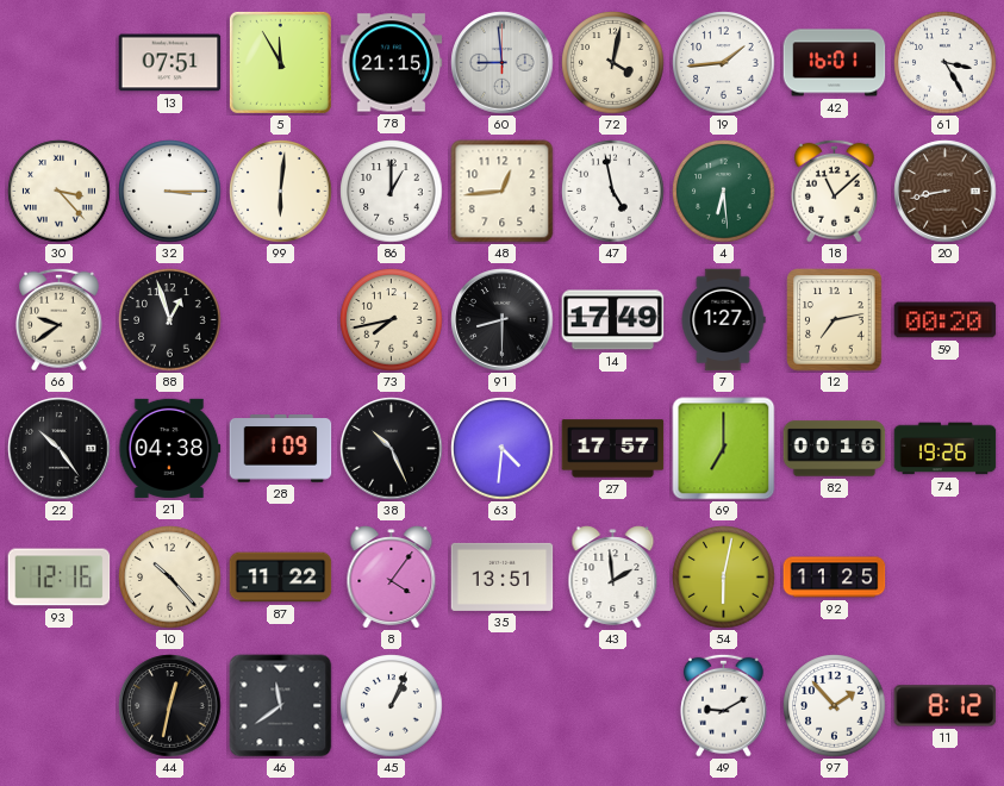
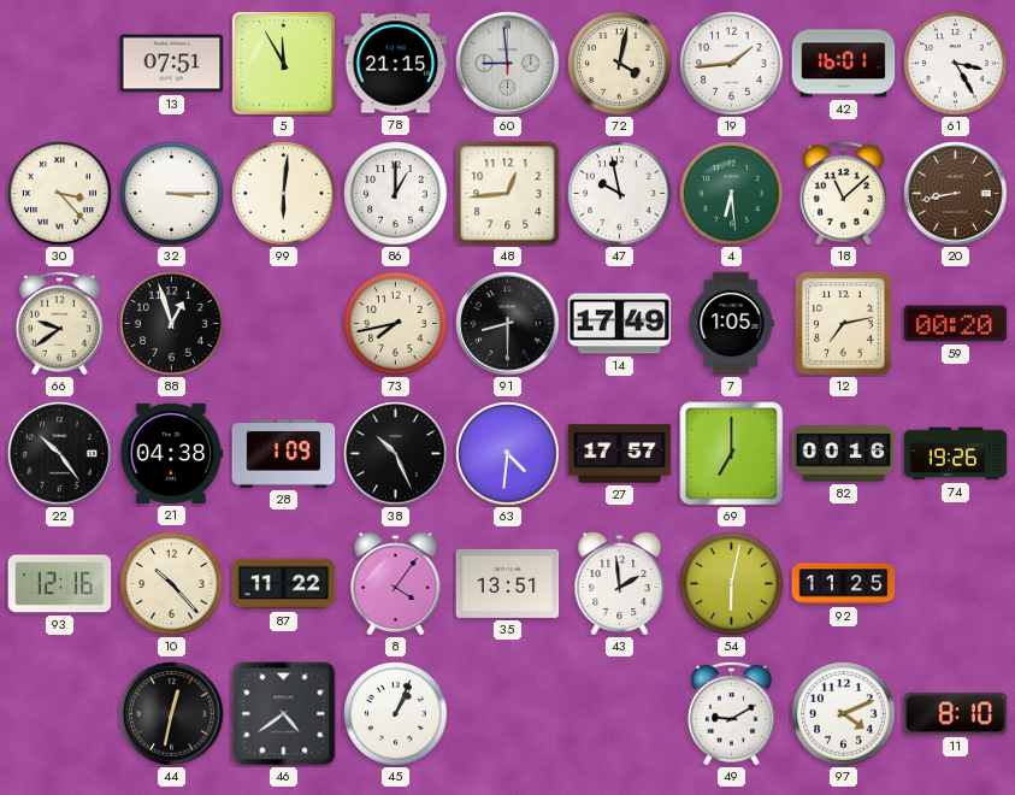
47: 4:58 -> 9:58
7: 1:27 -> 1:05
46: 11:39 -> 4:39
97: 1:53 -> 4:11
11: 8:12 -> 8:10
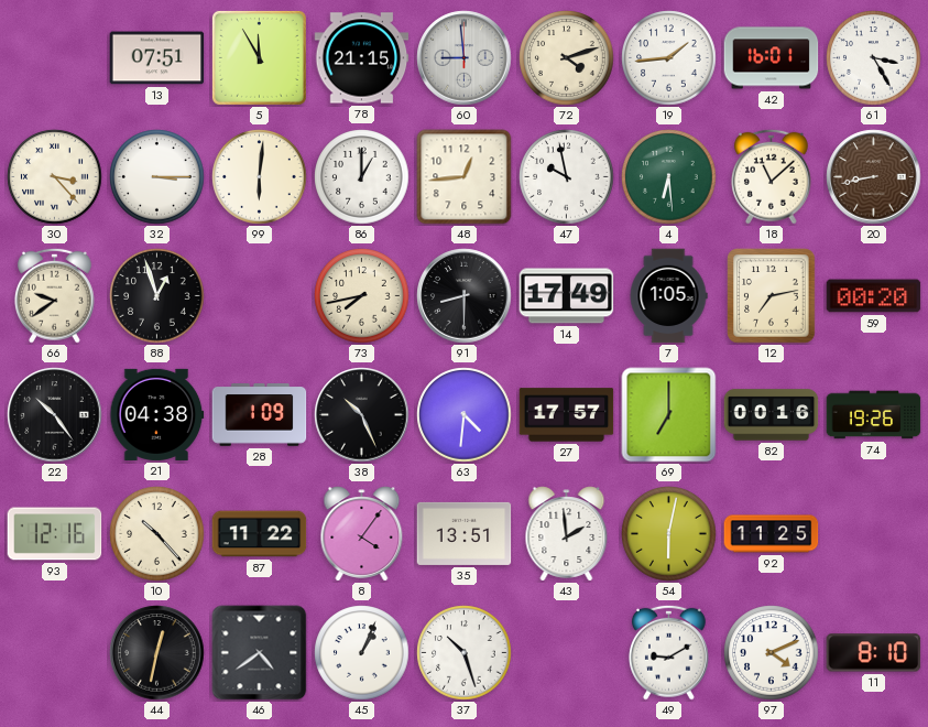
72: 4:02 -> 4:12
37: none -> 10:27
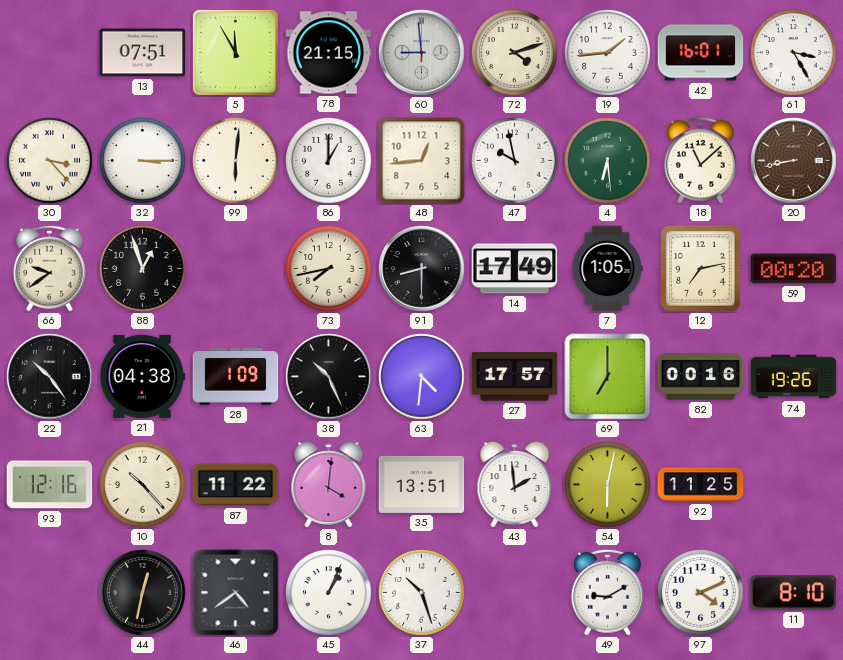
8: 4:06 -> 4:01
